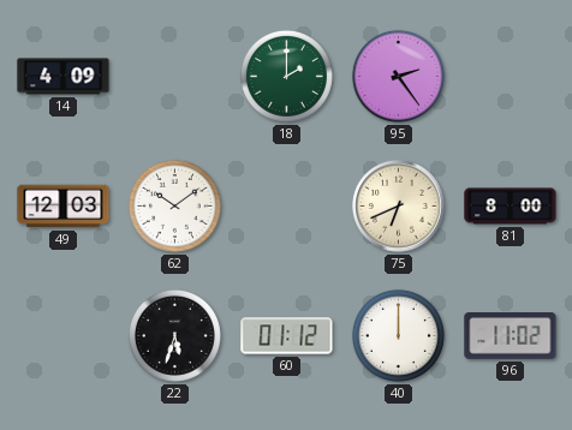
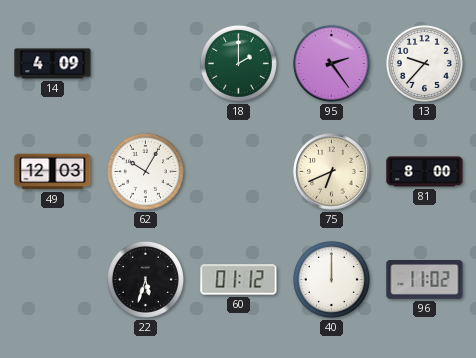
13: none -> 9:37
62: 10:09 -> 10:05
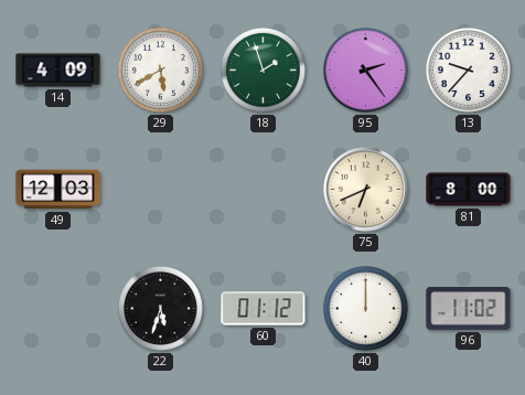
29: none -> 5:40
18: 2:00 -> 1:57
62: 10:05 -> none
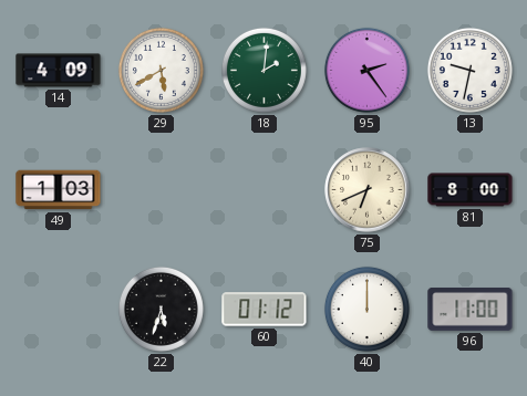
18: 1:57 -> 2:01
13: 9:37 -> 9:32
49: 12:03 -> 1:03
96: 11:02 -> 11:00
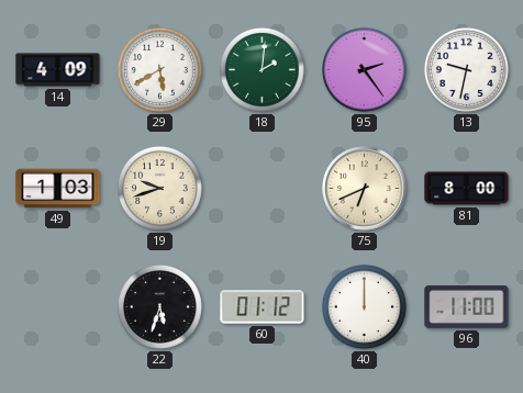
19: none -> 9:42
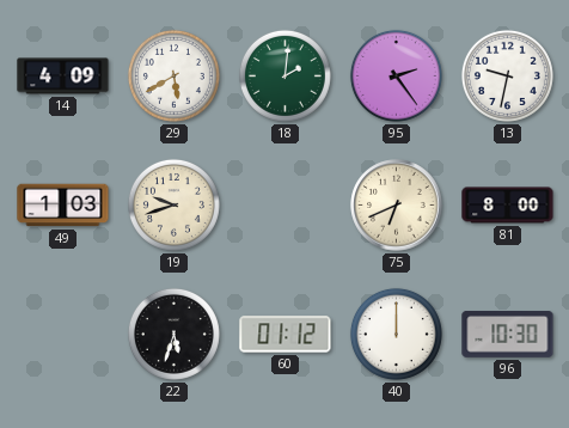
96: 11:00 -> 10:30
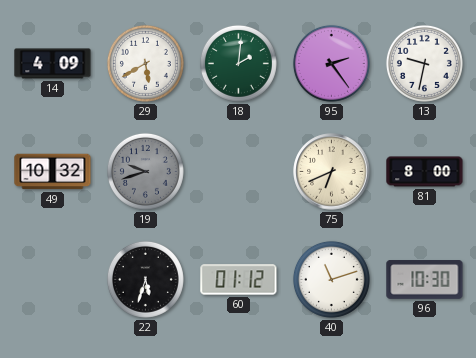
49: 1:03 -> 10:32
19 dial: cream -> grey
40: 12:00 -> 11:12
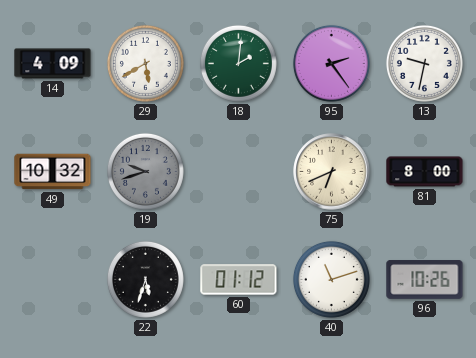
96: 10:30 -> 10:26
